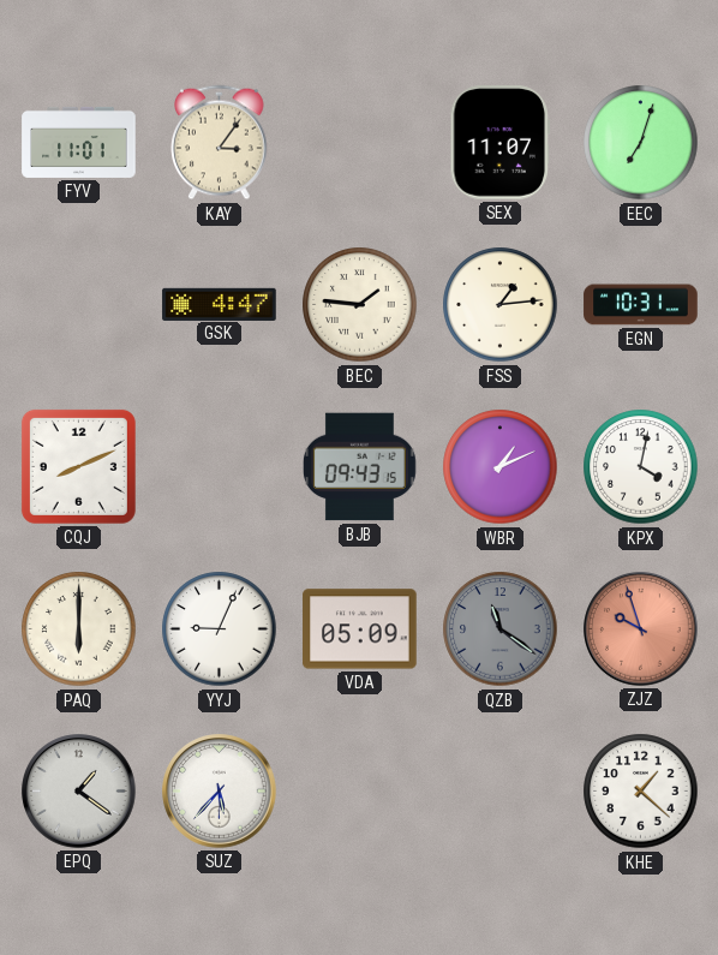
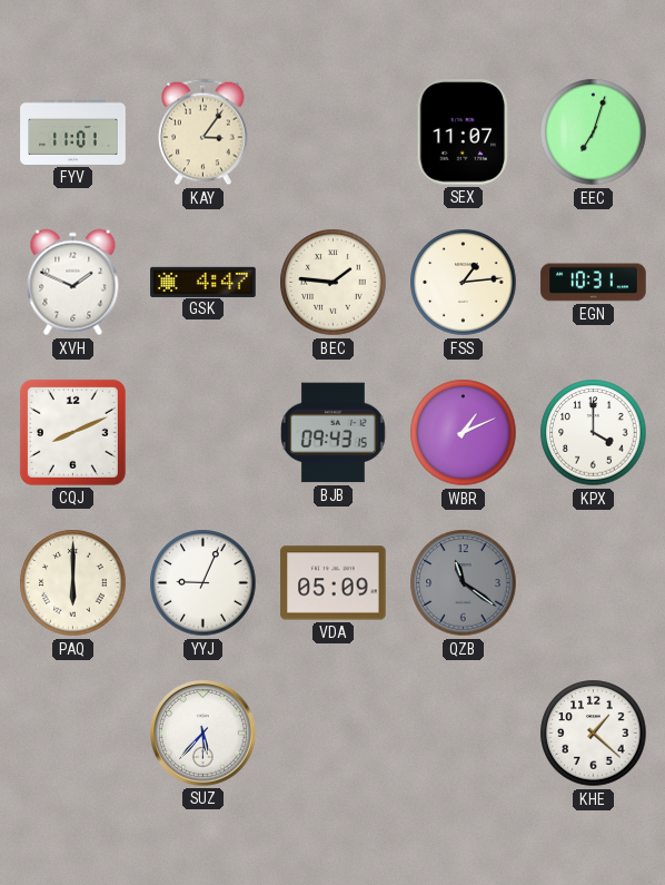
XVH: none -> 1:49
KPX: 4:02 -> 4:00
ZJZ: 9:57 -> none
EPQ: 1:21 -> none
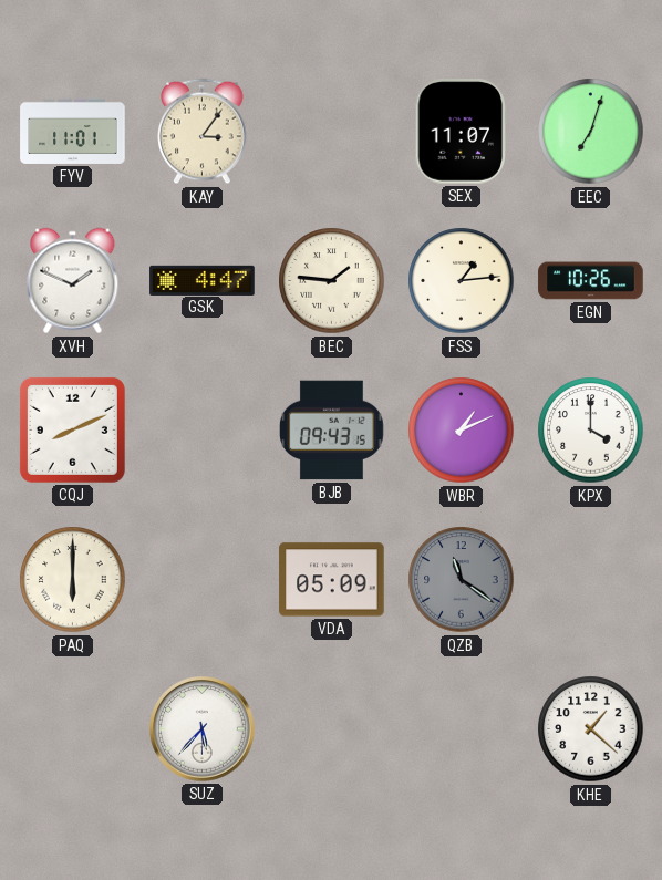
EGN: 10:31 -> 10:26
YYJ: 9:04 -> none
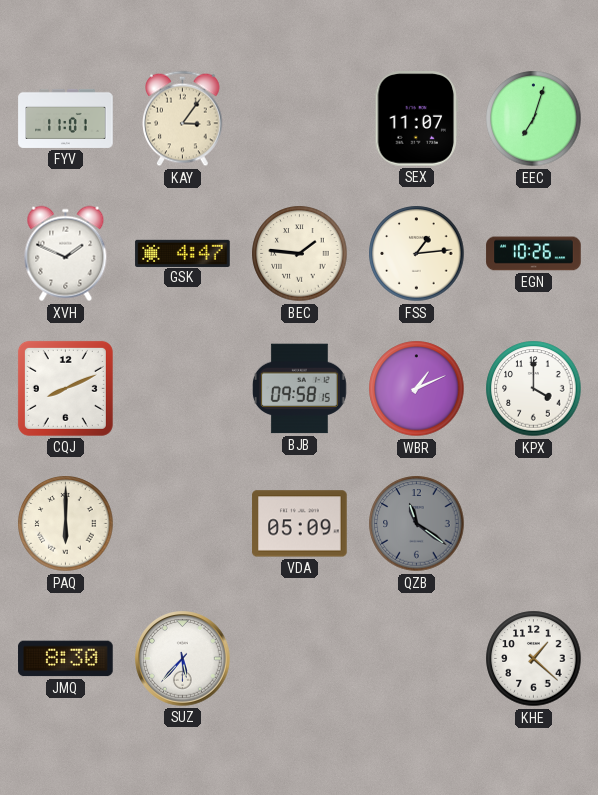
BJB: 09:43 -> 09:58
JMQ: none -> 8:30
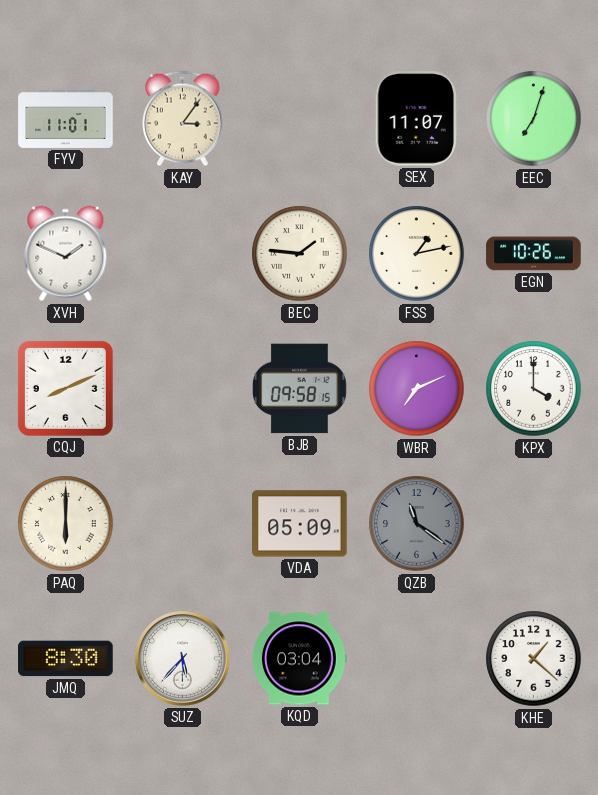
GSK: 4:47 -> none
FSS: 1:14 -> 1:13
WBR: 1:11 -> 7:11
KQD: none -> 03:04
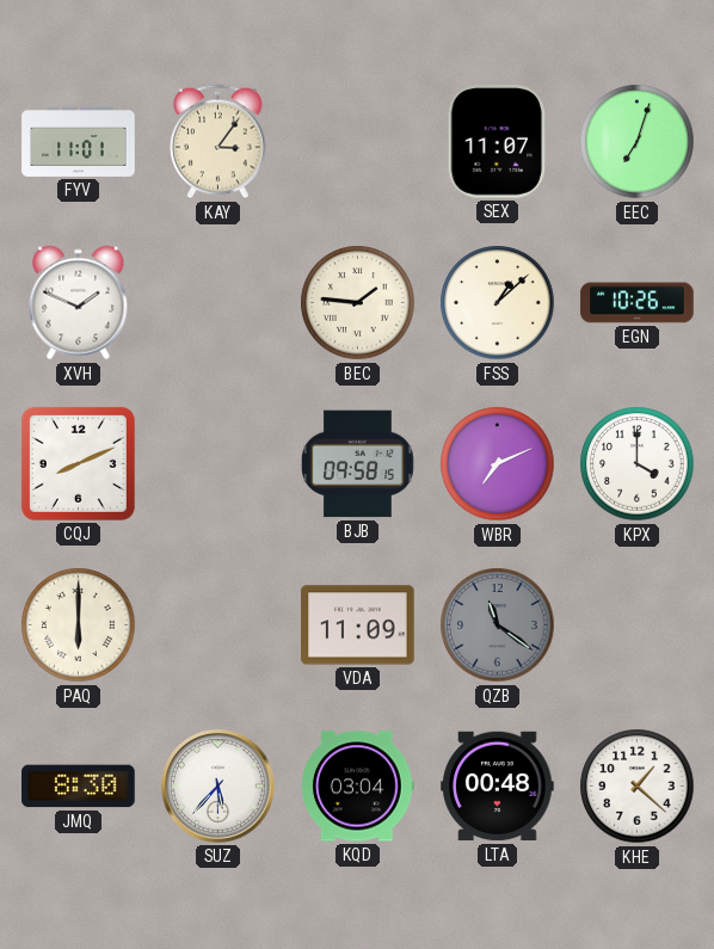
FSS: 1:13 -> 1:08
VDA: 05:09 -> 11:09
LTA: none -> 00:48
